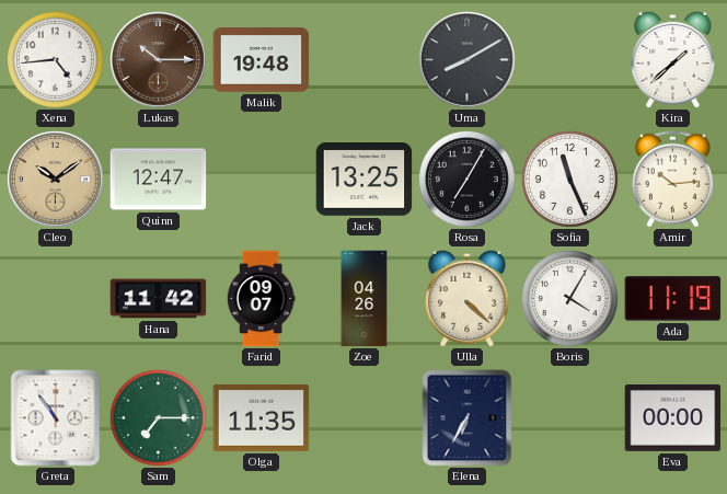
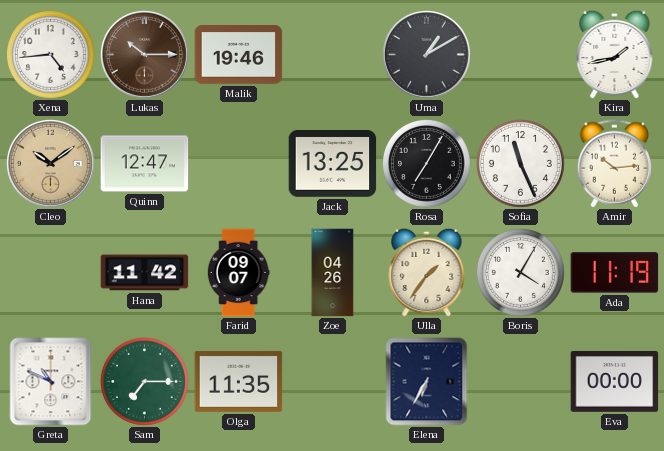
Malik: 19:48 -> 19:46
Uma: 8:10 -> 1:10
Kira: 1:38 -> 1:43
Ulla: 4:22 -> 1:36
Greta: 10:54 -> 10:49
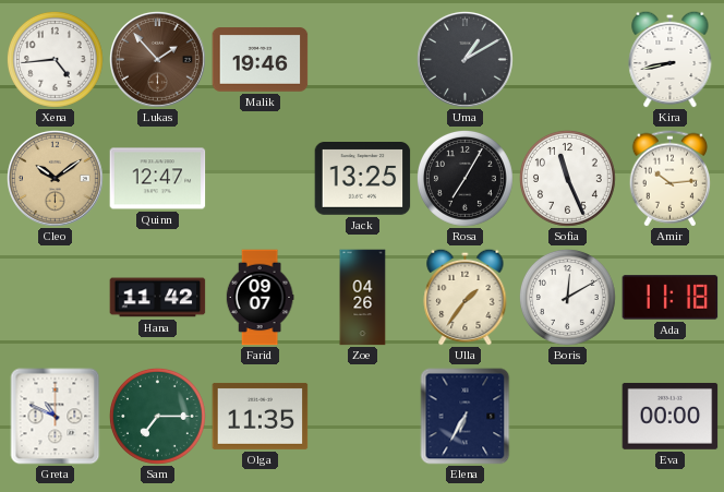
Lukas: 10:15 -> 1:53
Kira: 1:43 -> 8:43
Boris: 4:05 -> 12:10
Ada: 11:19 -> 11:18
